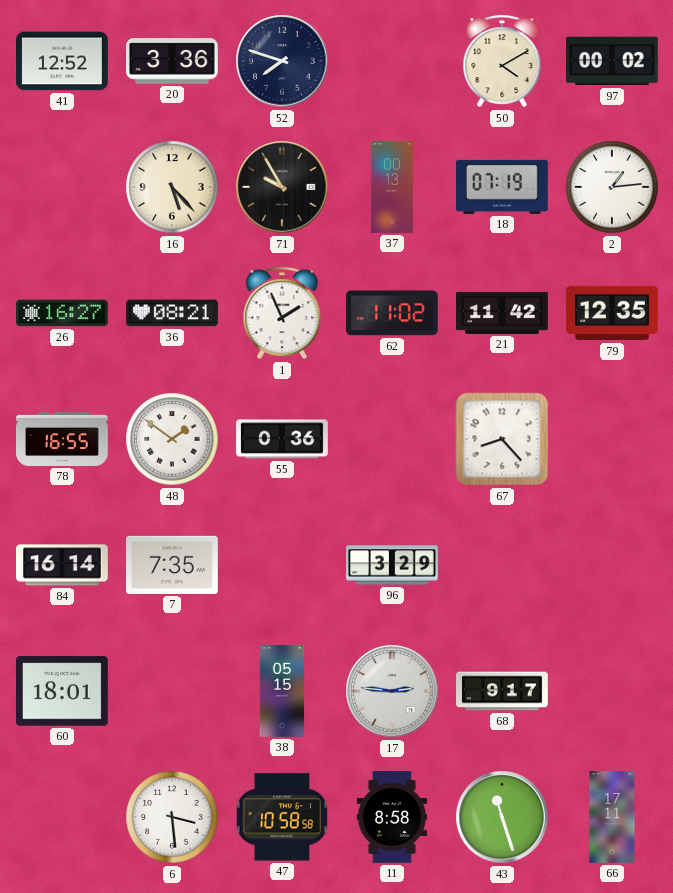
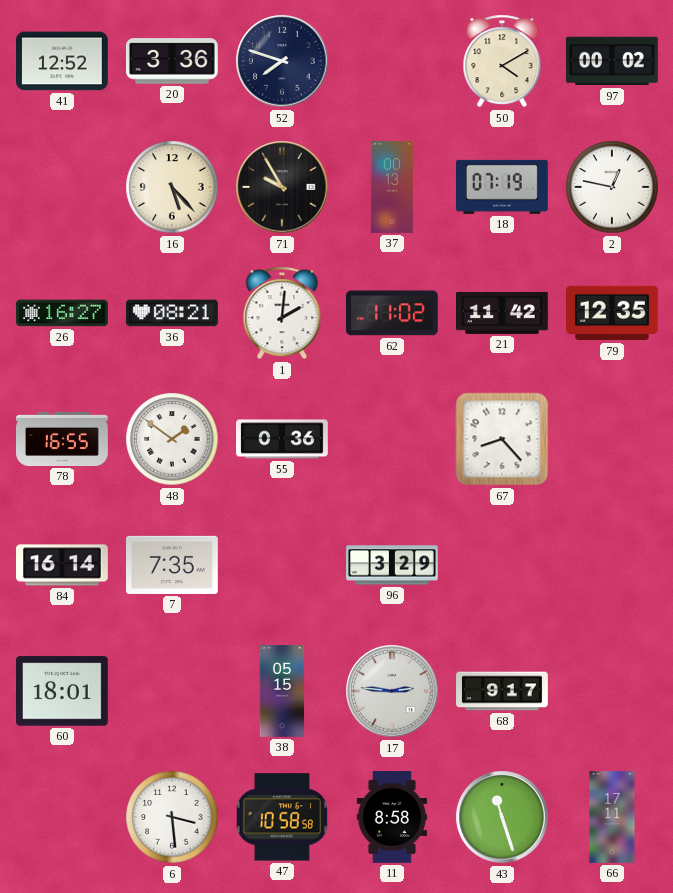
2: 1:14 -> 12:47
1: 1:56 -> 2:01
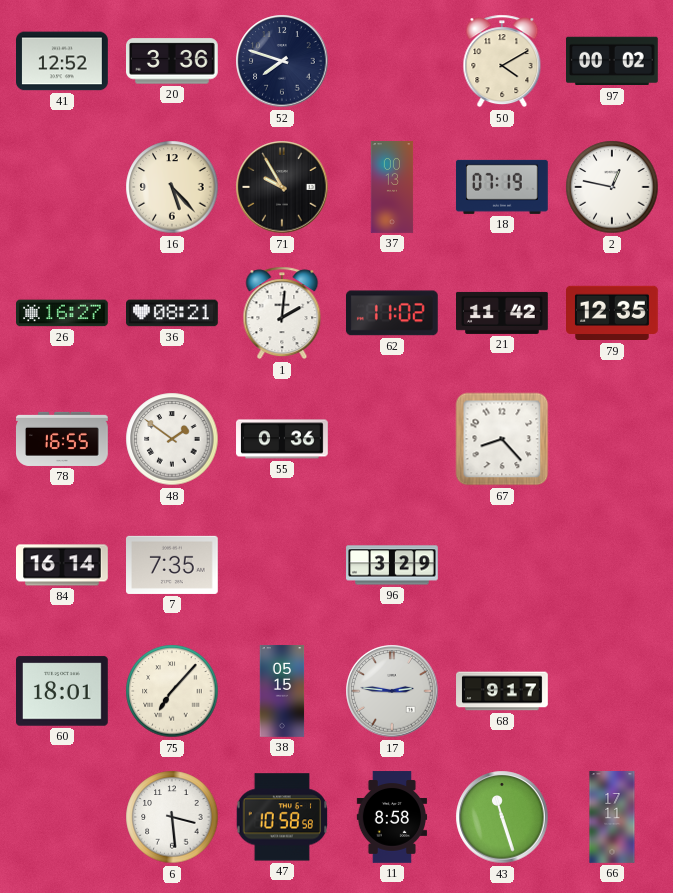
75: none -> 7:07
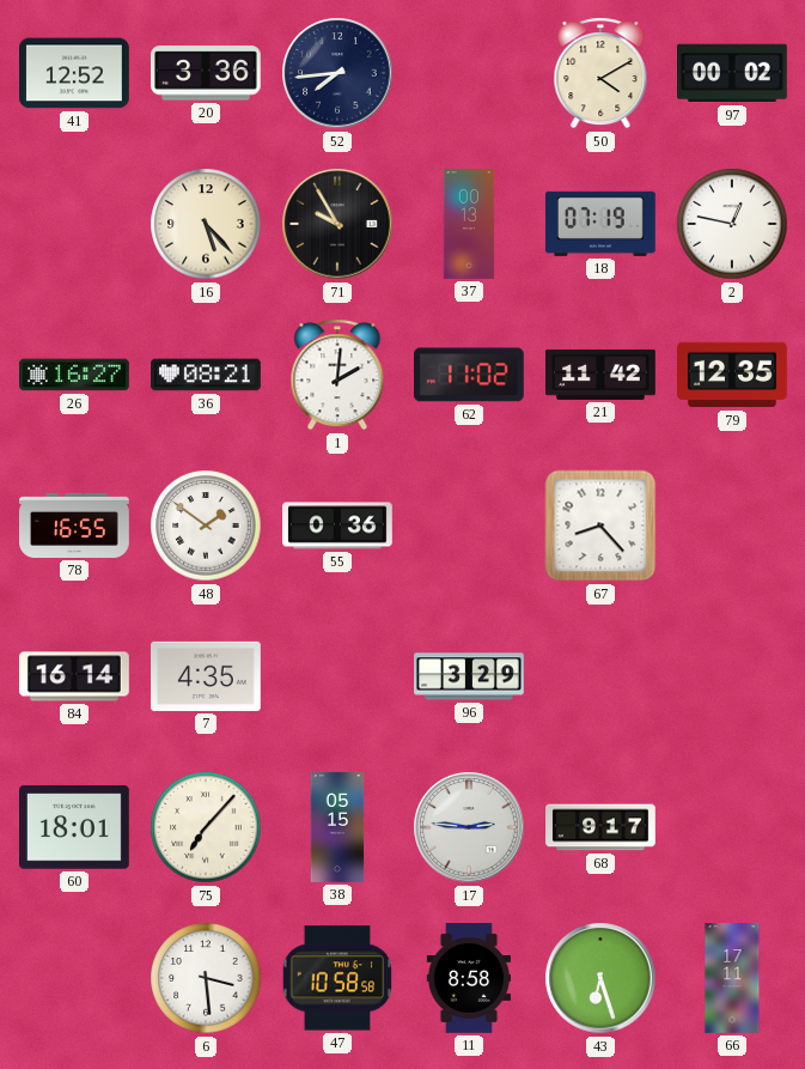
52: 7:48 -> 7:44
7: 7:35 -> 4:35
43: 11:27 -> 6:27
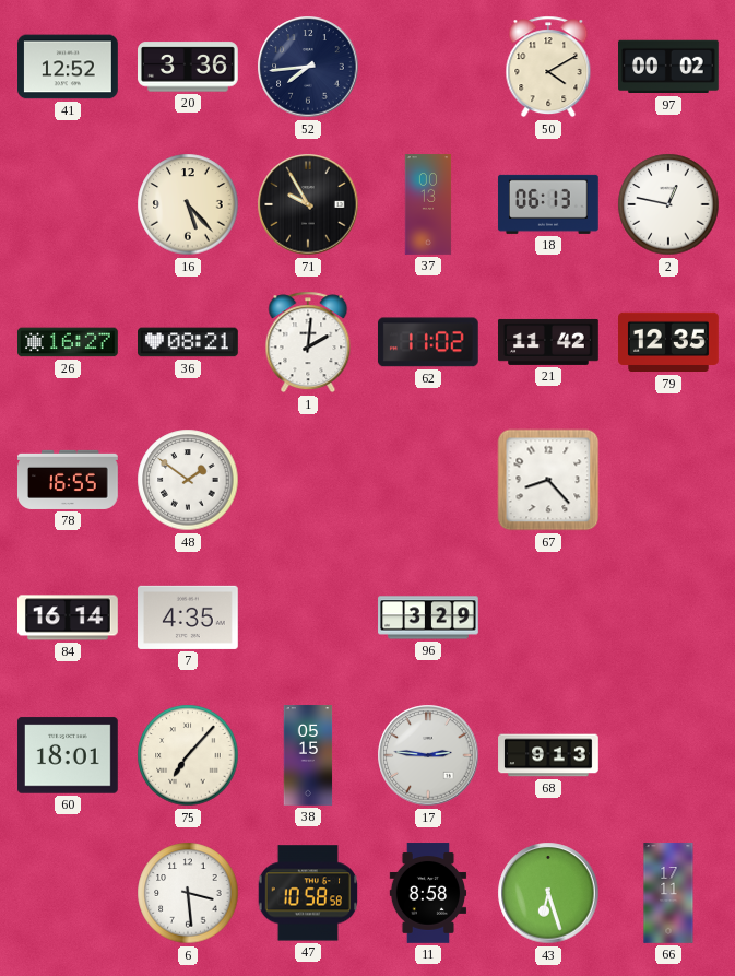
18: 07:19 -> 06:13
55: 0:36 -> none
68: 9:17 -> 9:13
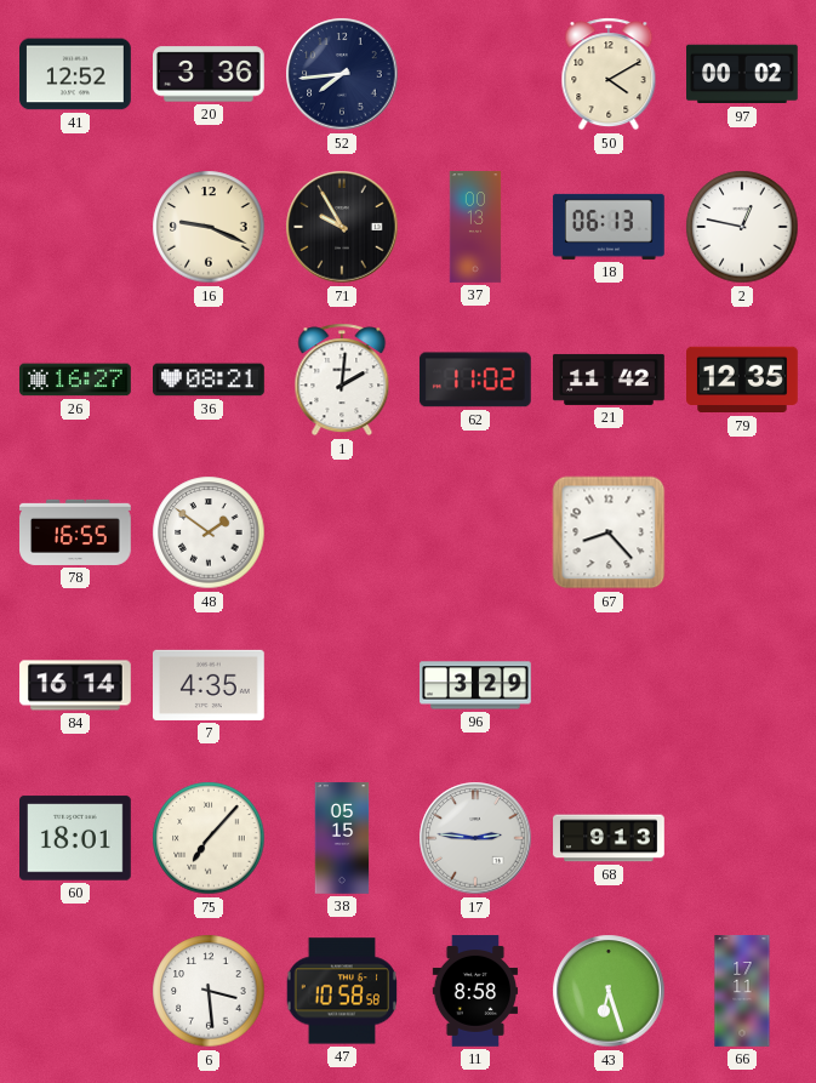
16: 5:23 -> 9:19
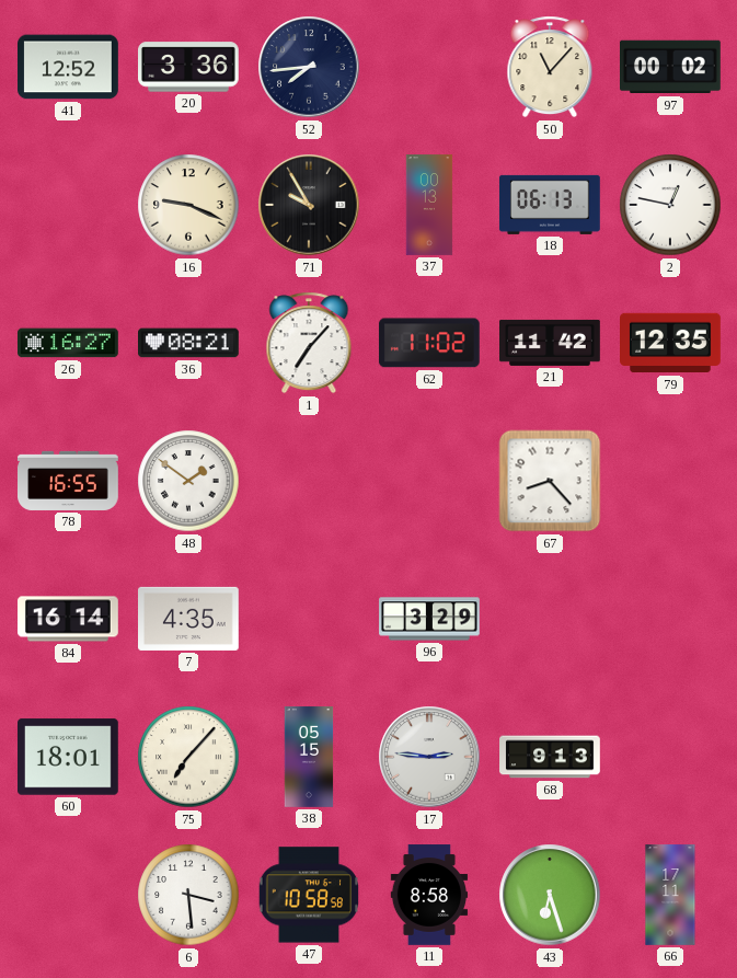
50: 4:10 -> 11:07
1: 2:01 -> 7:07
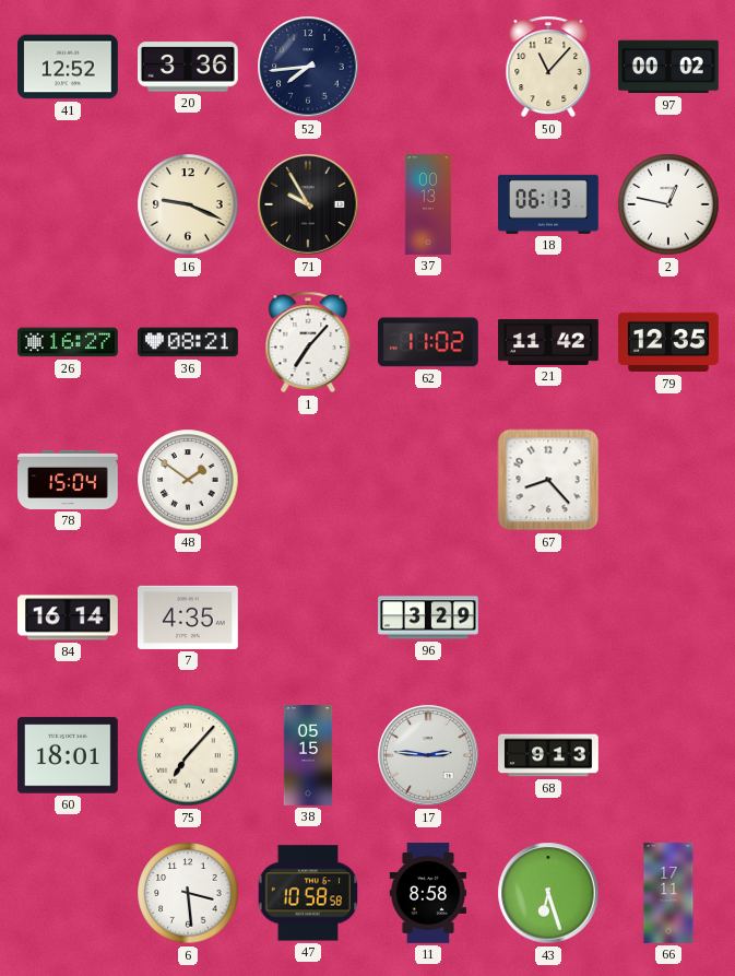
78: 16:55 -> 15:04
